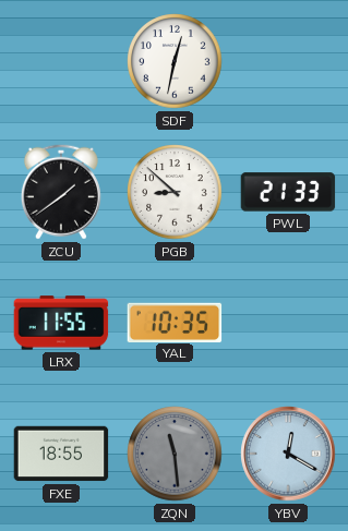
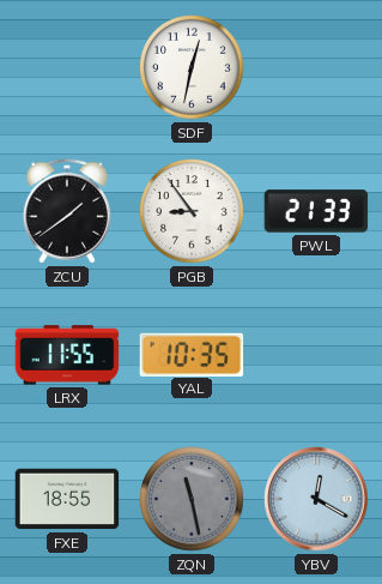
PGB: 8:52 -> 8:54
ZQN: 11:29 -> 11:28
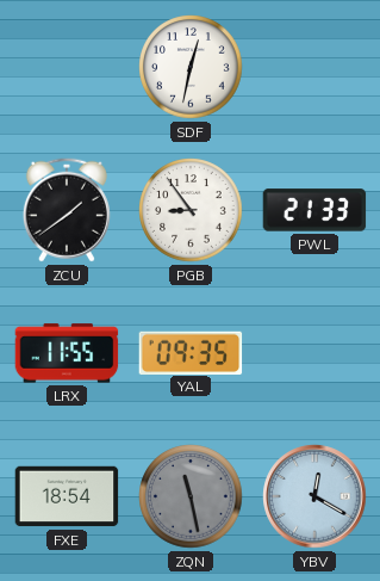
YAL: 10:35 -> 09:35
FXE: 18:55 -> 18:54
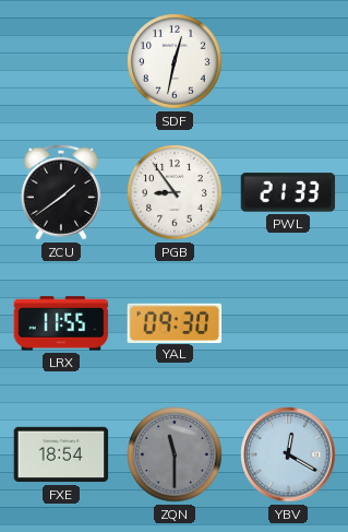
YAL: 09:35 -> 09:30
ZQN: 11:28 -> 11:30
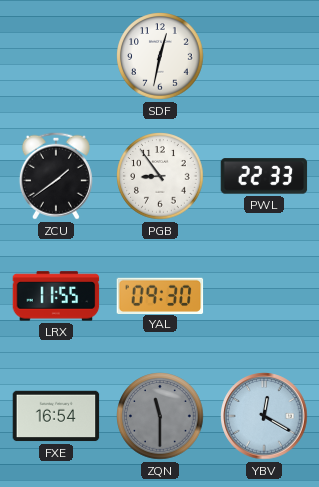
PWL: 21:33 -> 22:33
FXE: 18:54 -> 16:54
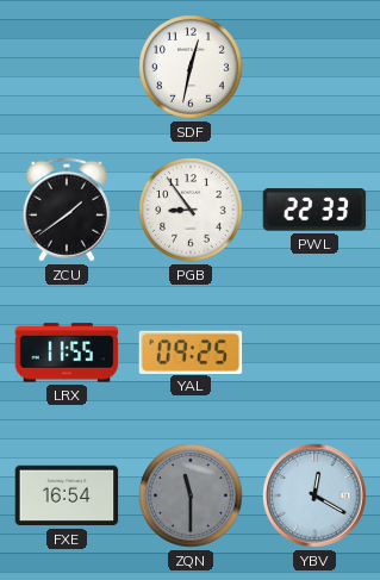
YAL: 09:30 -> 09:25
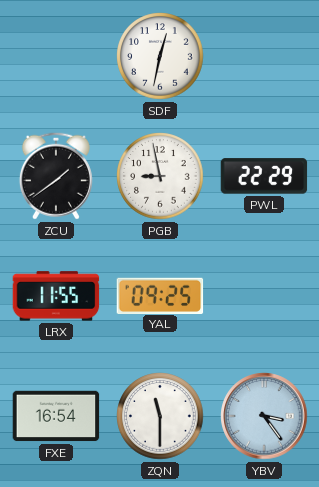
PGB: 8:54 -> 8:58
PWL: 22:33 -> 22:29
ZQN dial: grey -> white
YBV: 12:20 -> 3:24
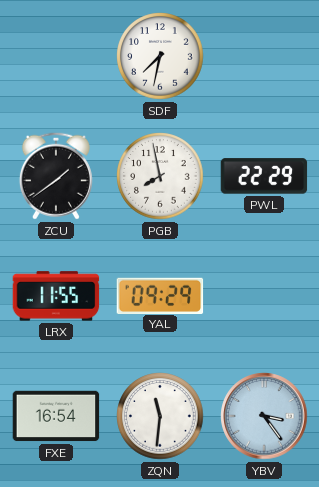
SDF: 12:32 -> 7:32
PGB: 8:58 -> 7:58
YAL: 09:25 -> 09:29
ZQN: 11:30 -> 11:31
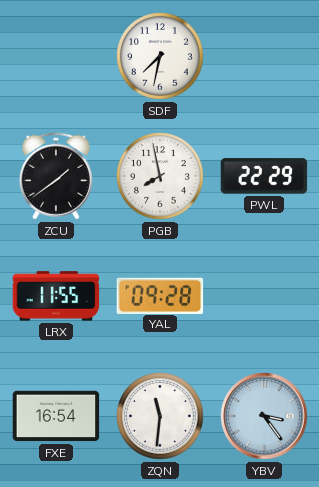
YAL: 09:29 -> 09:28
